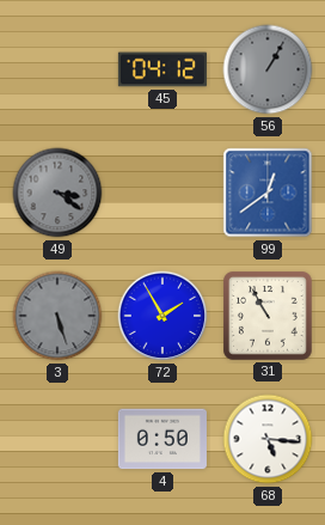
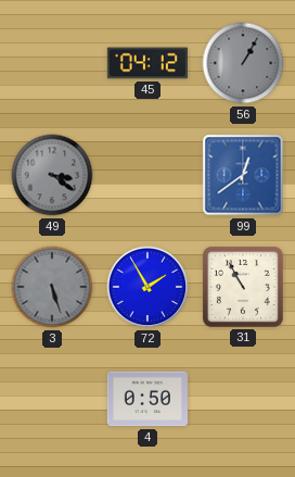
68: 5:16 -> none
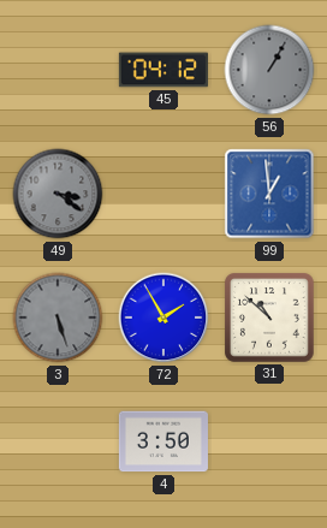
99: 12:39 -> 12:59
31: 10:55 -> 10:52
4: 0:50 -> 3:50
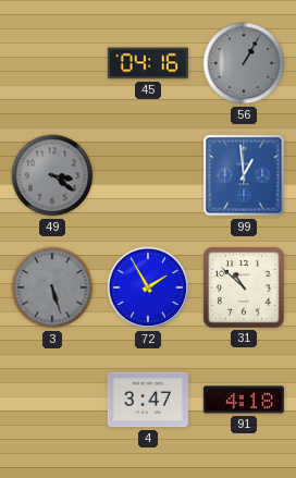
45: 04:12 -> 04:16
4: 3:50 -> 3:47
91: none -> 4:18
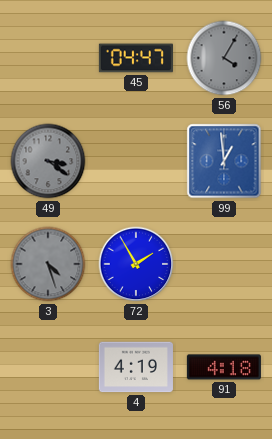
45: 04:16 -> 04:47
56: 1:05 -> 4:05
3: 5:27 -> 4:27
31: 10:52 -> none
4: 3:47 -> 4:19
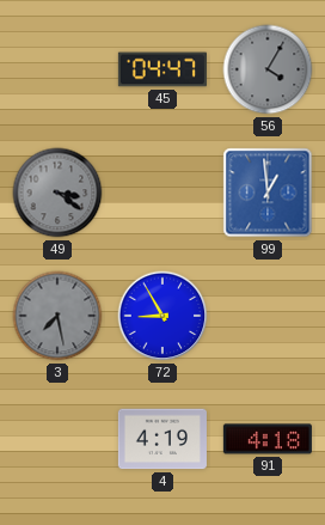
3: 4:27 -> 7:28
72: 1:55 -> 8:55
